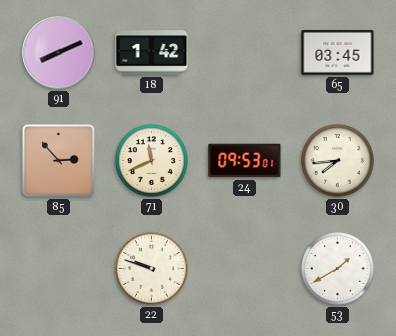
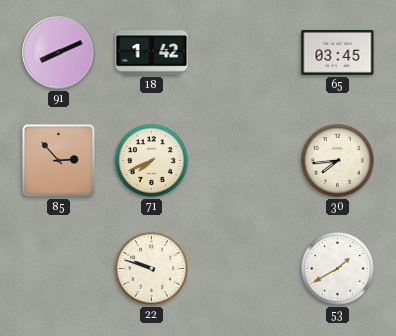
71: 11:41 -> 7:41
24: 09:53 -> none
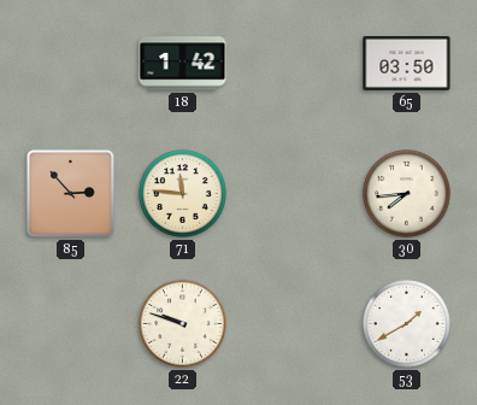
91: 8:11 -> none
65: 03:45 -> 03:50
71: 7:41 -> 11:46
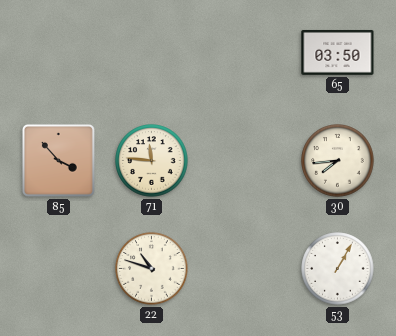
18: 1:42 -> none
85: 2:53 -> 3:53
22: 9:48 -> 10:48
53: 1:40 -> 1:05
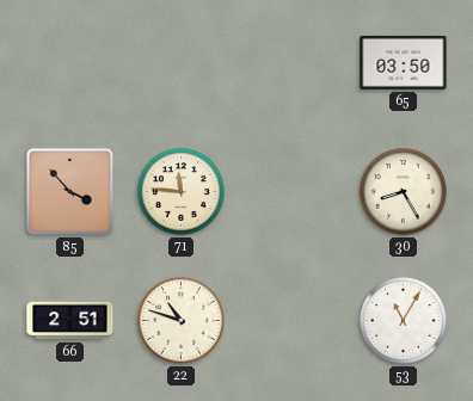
30: 7:44 -> 8:25
66: none -> 2:51
53: 1:05 -> 11:05
